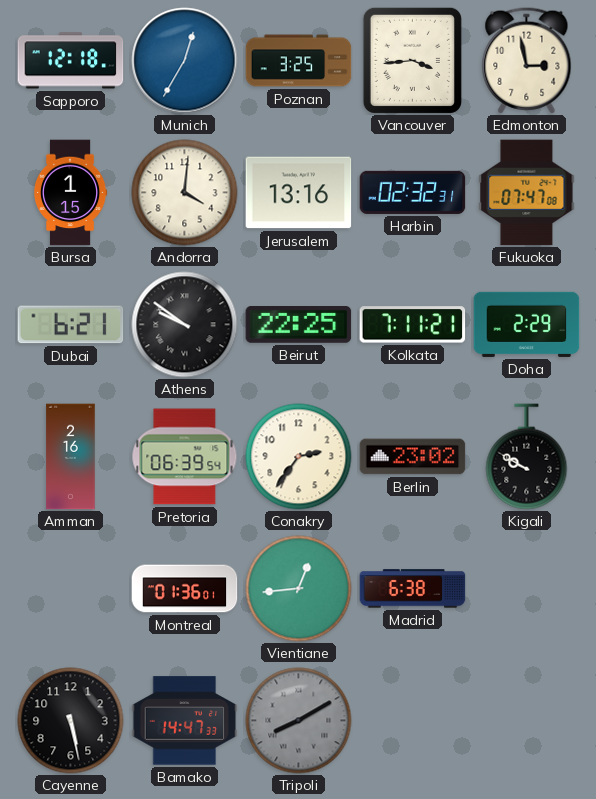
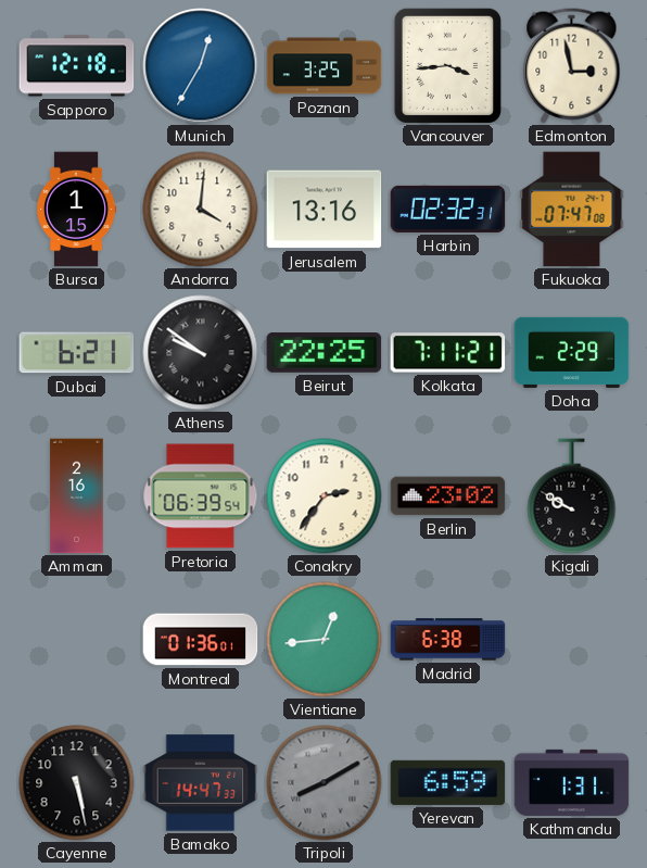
Yerevan: none -> 6:59
Kathmandu: none -> 1:31
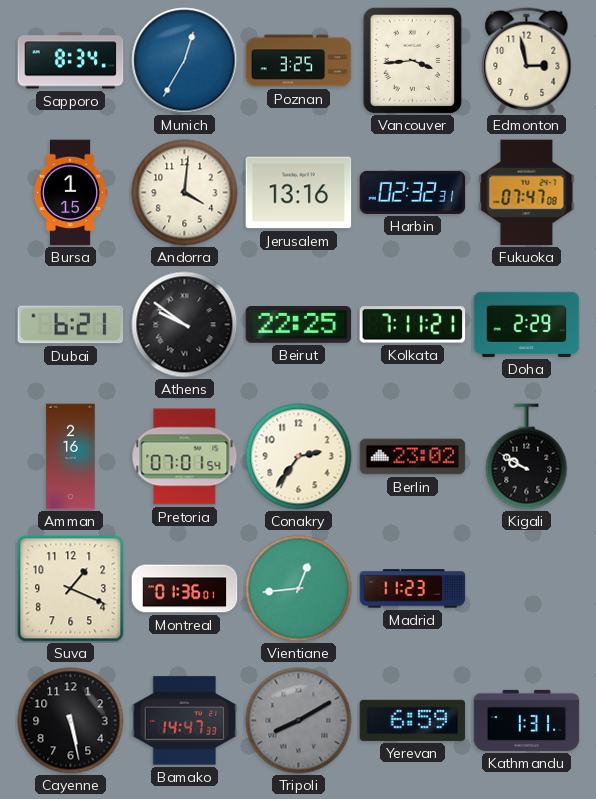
Sapporo: 12:18 -> 8:34
Pretoria: 06:39 -> 07:01
Suva: none -> 1:19
Madrid: 6:38 -> 11:23
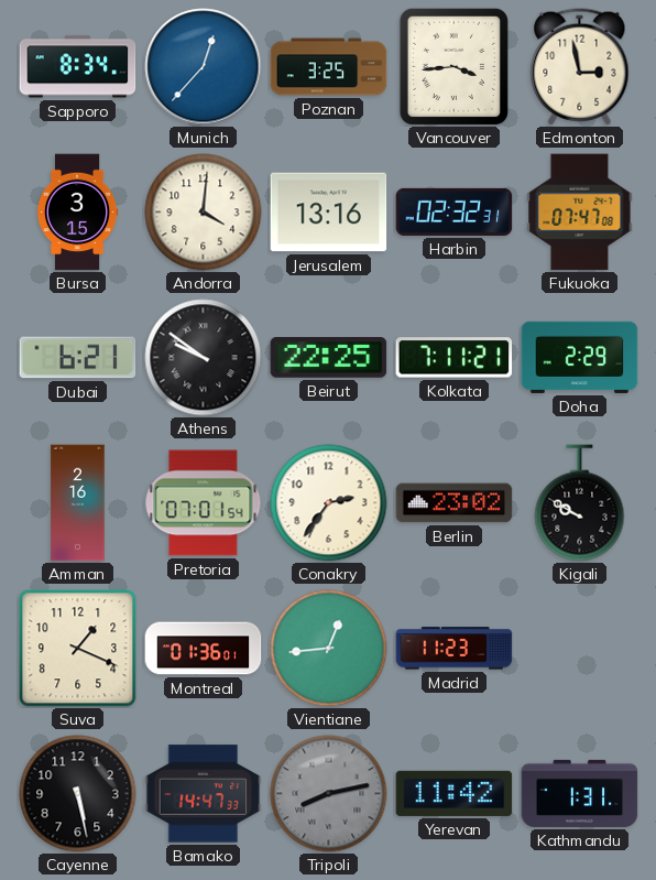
Munich: 12:35 -> 12:37
Bursa: 1:15 -> 3:15
Tripoli: 8:10 -> 8:13
Yerevan: 6:59 -> 11:42
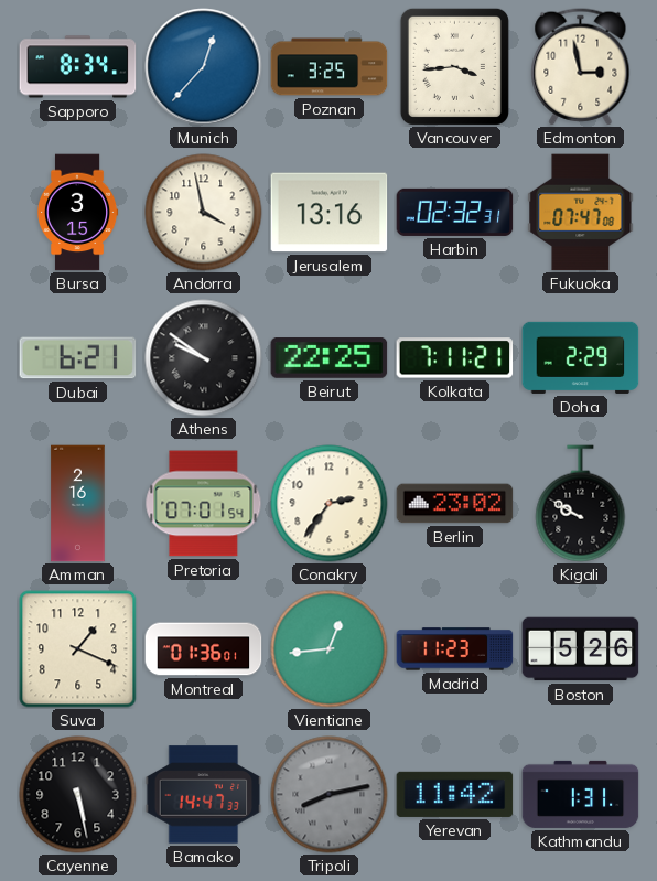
Andorra: 4:01 -> 3:58
Boston: none -> 5:26
